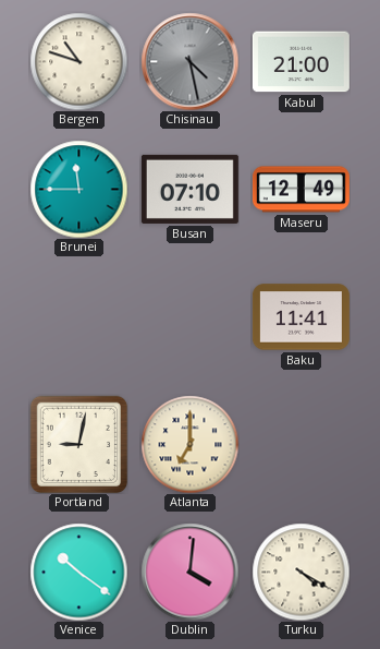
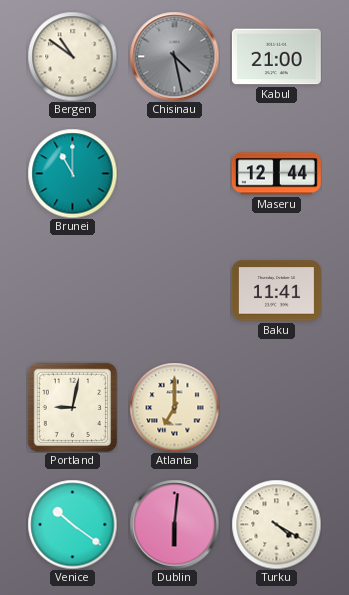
Bergen: 10:48 -> 10:51
Brunei: 11:45 -> 11:00
Busan: 07:10 -> none
Maseru: 12:49 -> 12:44
Dublin: 4:01 -> 6:01
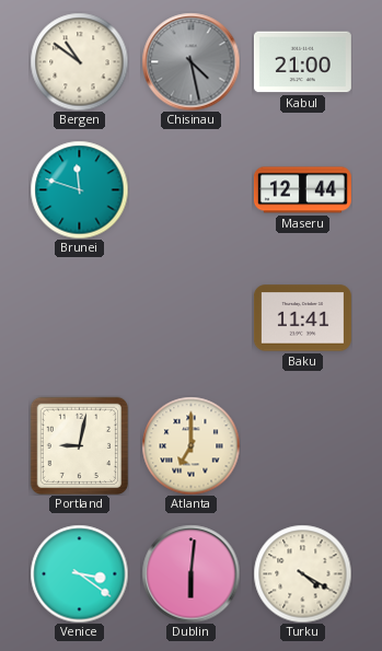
Brunei: 11:00 -> 11:48
Venice: 10:21 -> 3:21
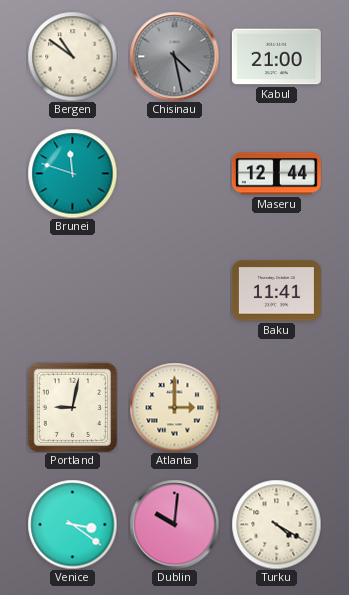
Atlanta: 7:00 -> 3:00
Dublin: 6:01 -> 10:01
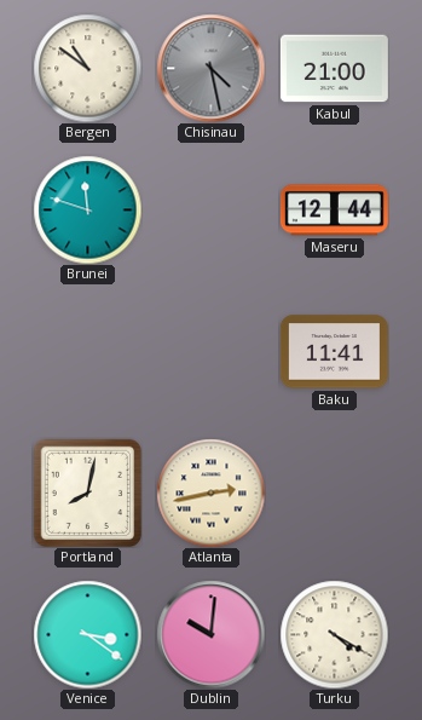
Portland: 9:02 -> 8:02
Atlanta: 3:00 -> 2:43
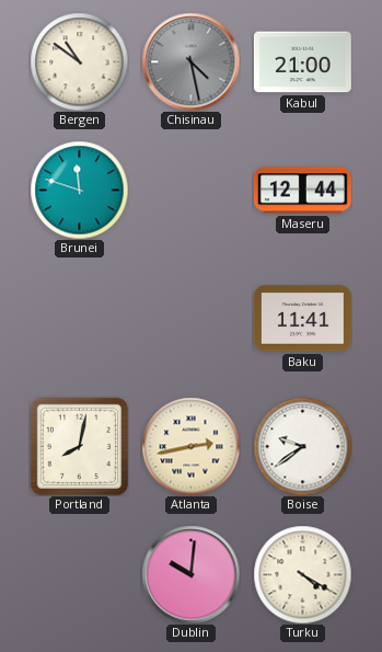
Boise: none -> 9:39
Venice: 3:21 -> none
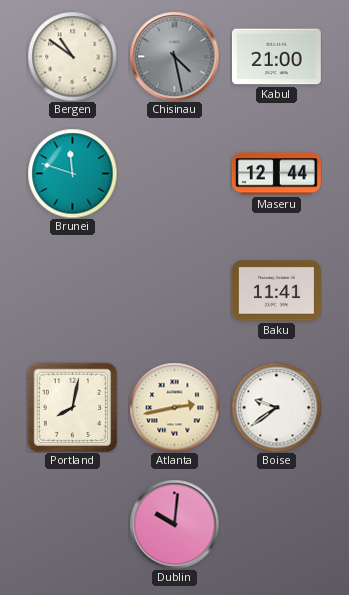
Turku: 4:20 -> none
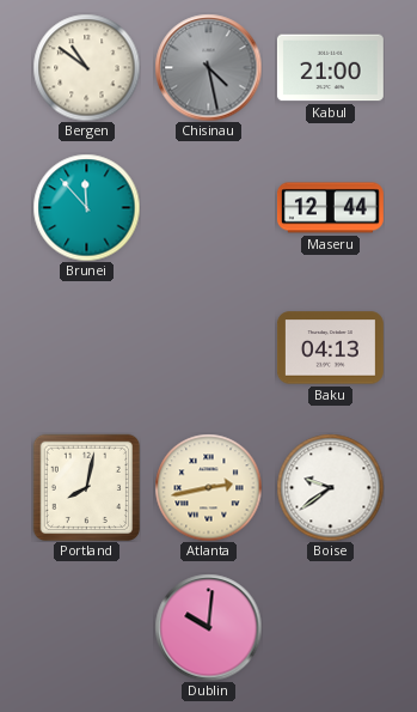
Brunei: 11:48 -> 11:53
Baku: 11:41 -> 04:13
